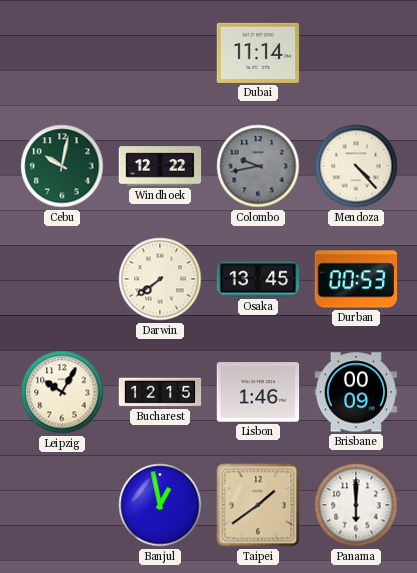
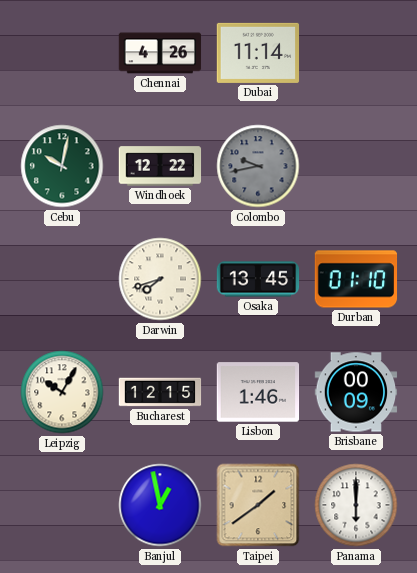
Chennai: none -> 4:26
Mendoza: 4:23 -> none
Darwin: 7:39 -> 7:42
Durban: 00:53 -> 01:10
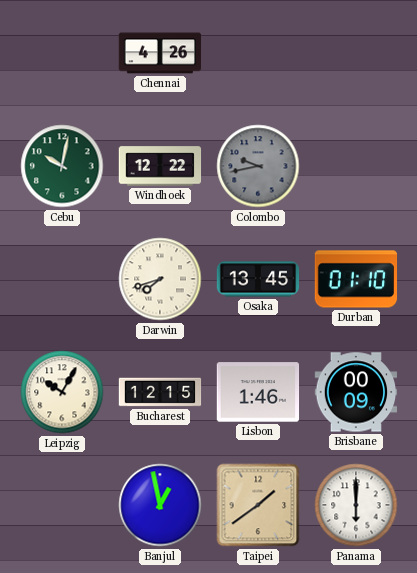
Dubai: 11:14 -> none
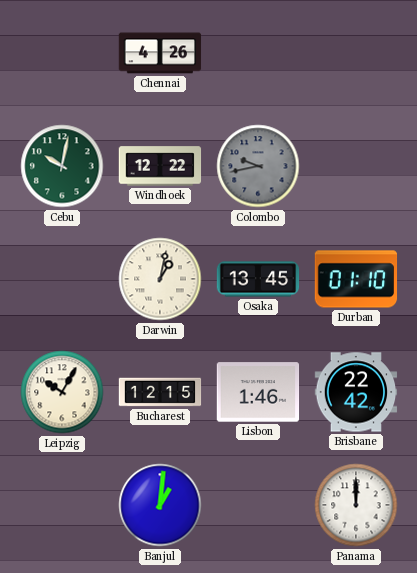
Darwin: 7:42 -> 1:02
Brisbane: 00:09 -> 22:42
Banjul: 12:58 -> 1:01
Taipei: 1:39 -> none
Panama: 6:00 -> 12:00
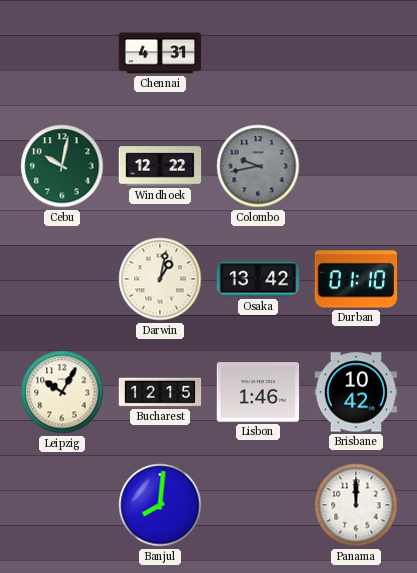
Chennai: 4:26 -> 4:31
Osaka: 13:45 -> 13:42
Brisbane: 22:42 -> 10:42
Banjul: 1:01 -> 8:01
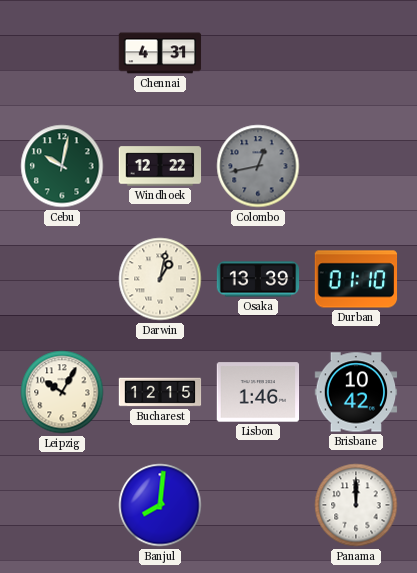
Colombo: 9:43 -> 12:43
Osaka: 13:42 -> 13:39
